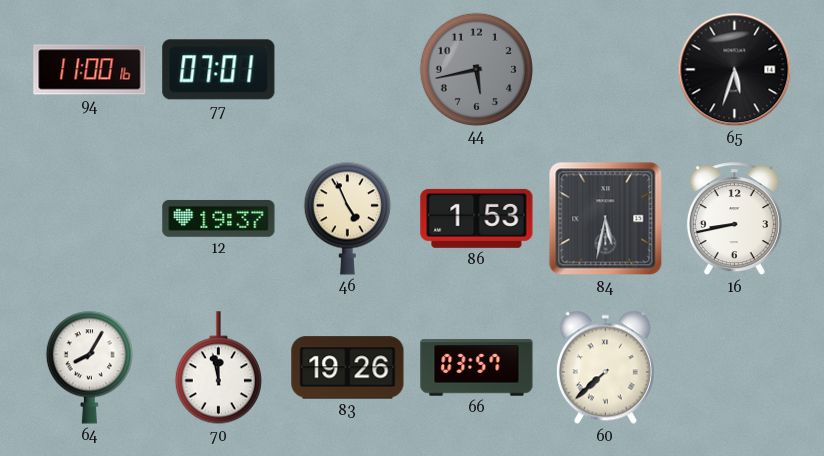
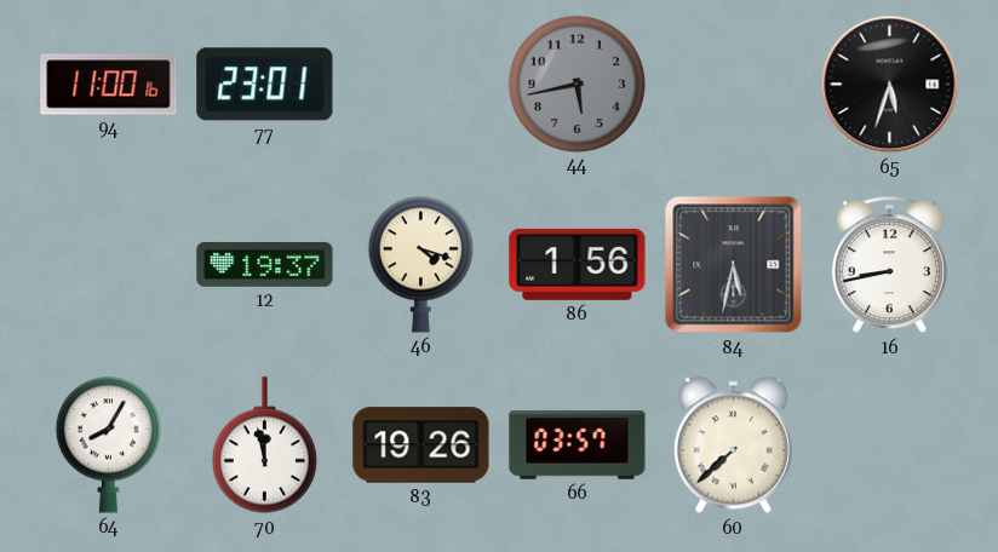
77: 07:01 -> 23:01
46: 4:56 -> 4:18
86: 1:53 -> 1:56
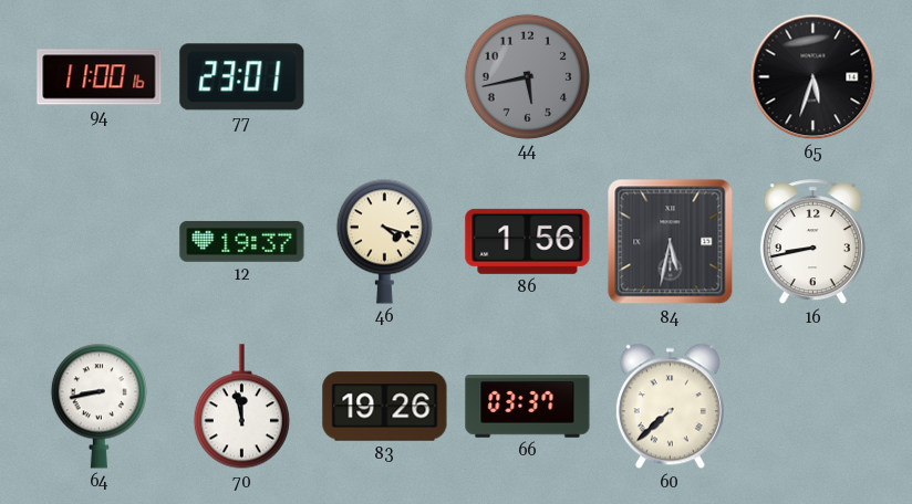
64: 8:05 -> 8:43
66: 03:57 -> 03:37
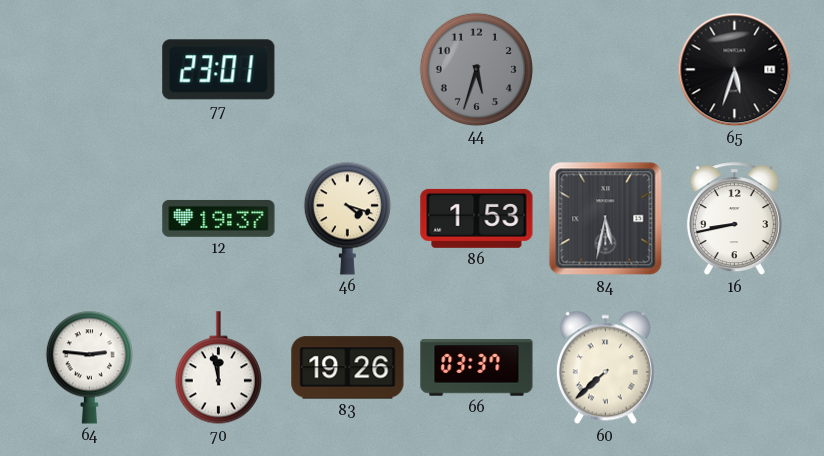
94: 11:00 -> none
44: 5:43 -> 5:33
86: 1:56 -> 1:53
64: 8:43 -> 2:46
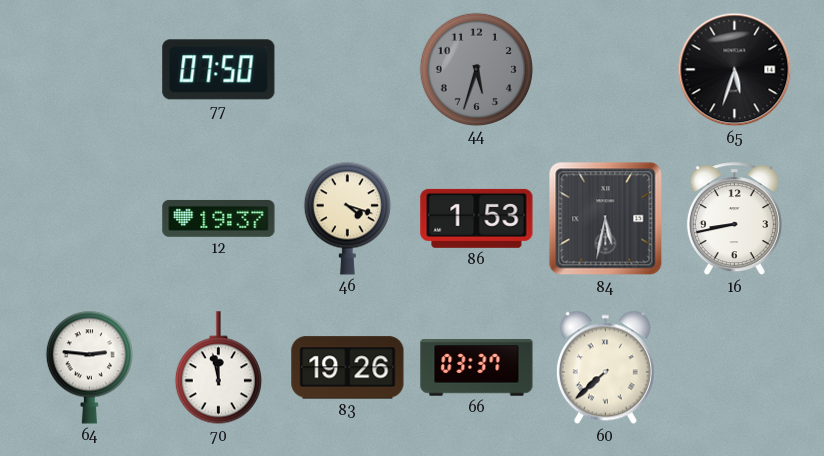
77: 23:01 -> 07:50
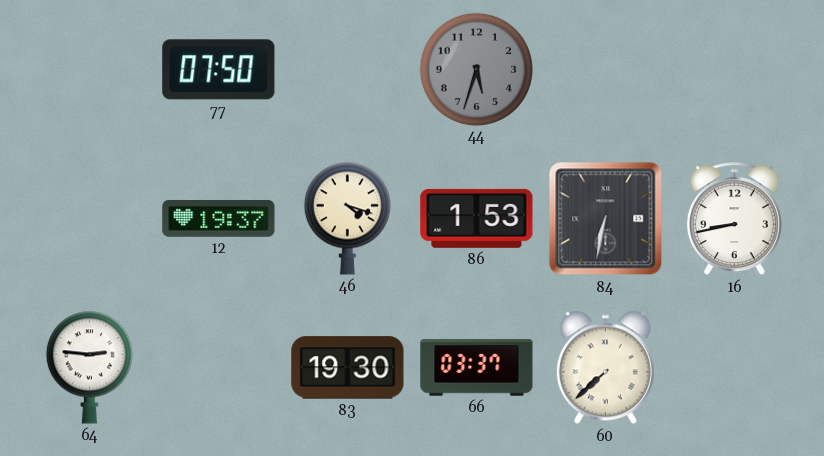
65: 5:33 -> none
84: 5:32 -> 6:32
70: 11:58 -> none
83: 19:26 -> 19:30
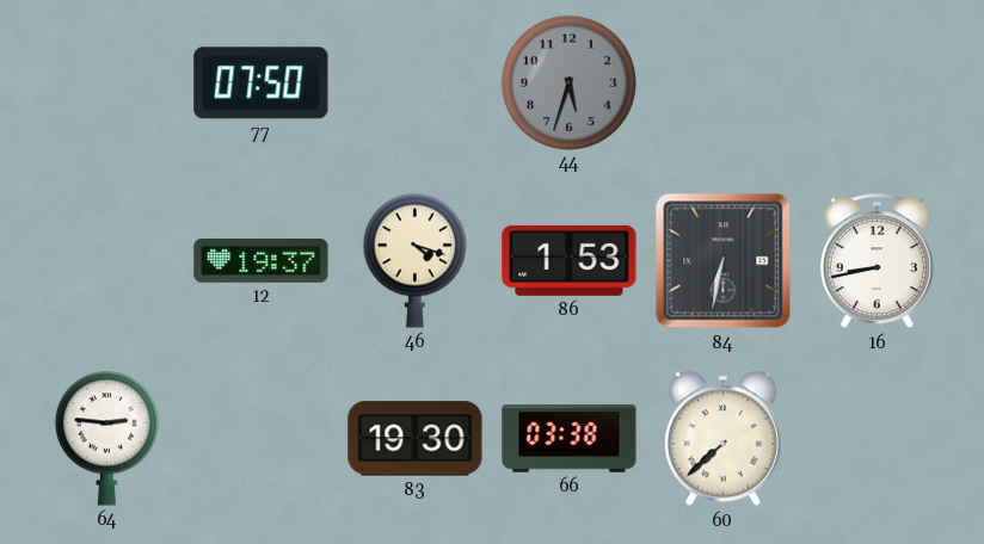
66: 03:37 -> 03:38
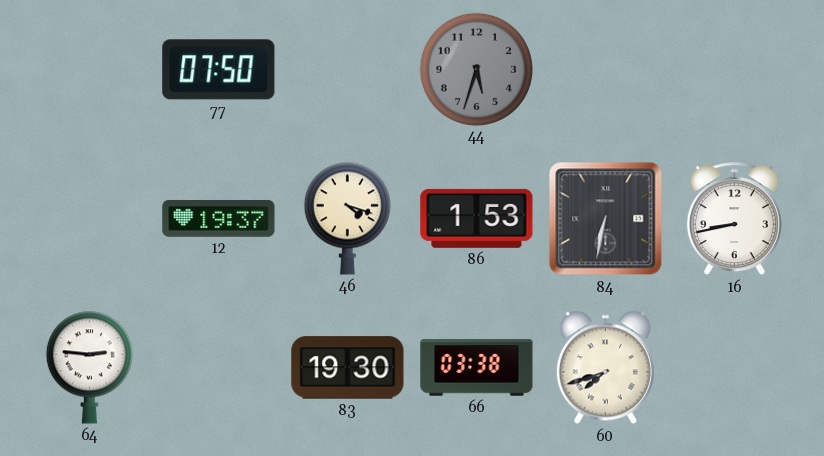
60: 7:38 -> 7:42
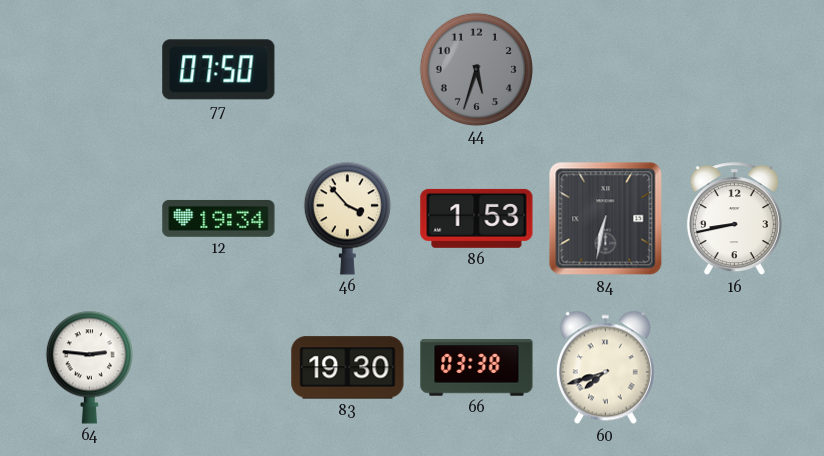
12: 19:37 -> 19:34
46: 4:18 -> 3:53
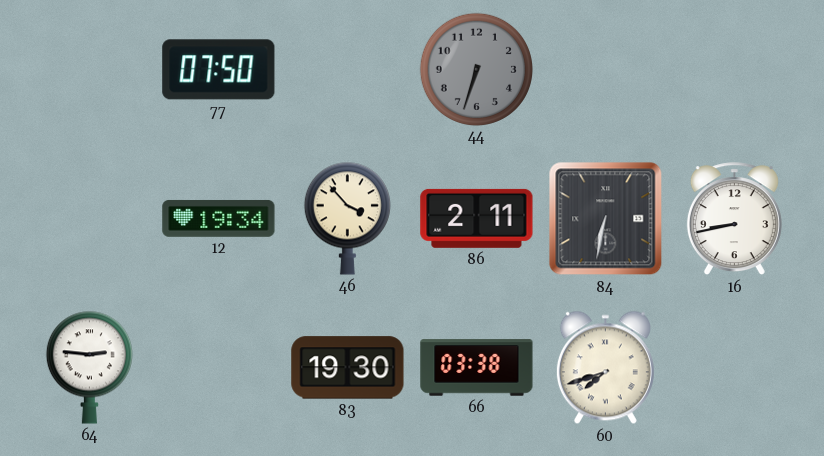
44: 5:33 -> 6:33
86: 1:53 -> 2:11
